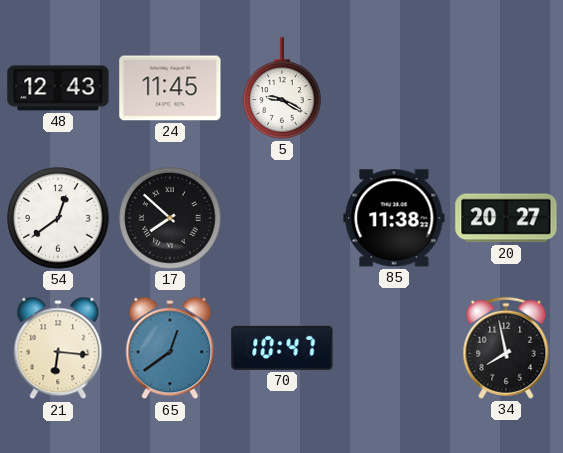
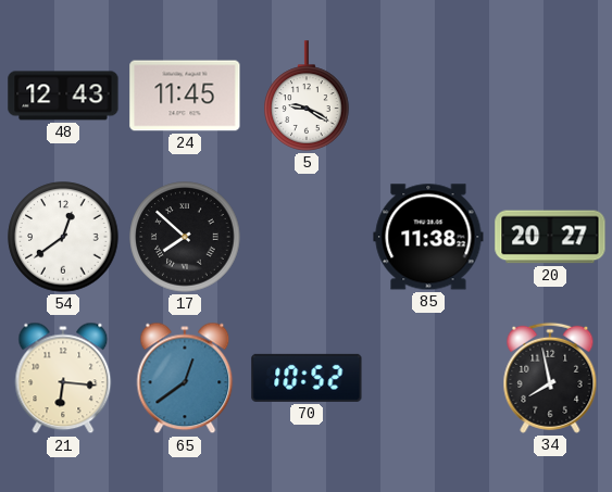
70: 10:47 -> 10:52
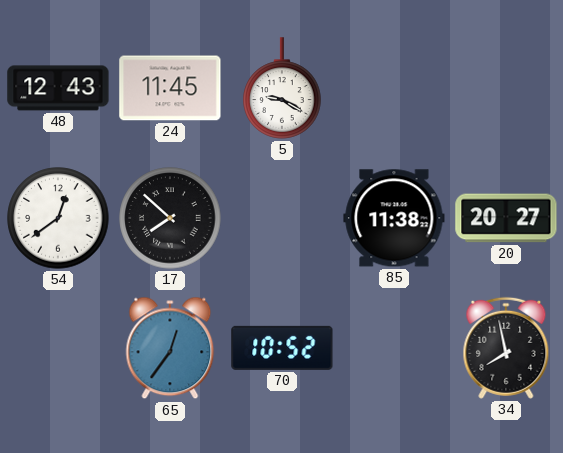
21: 6:16 -> none
65: 12:39 -> 12:36
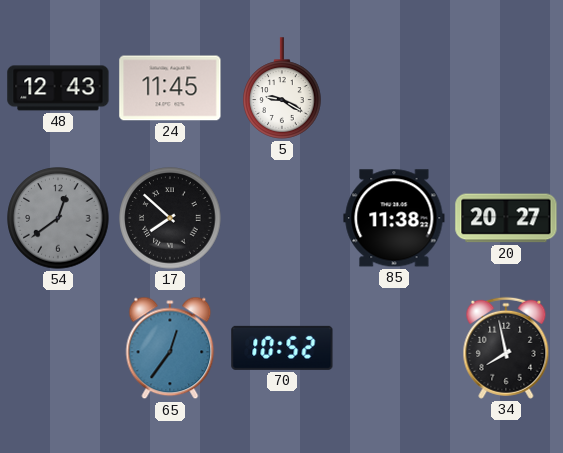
54 dial: white -> grey
